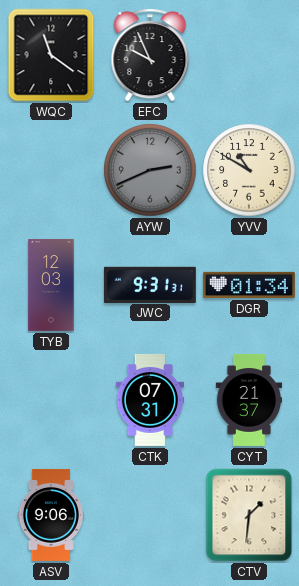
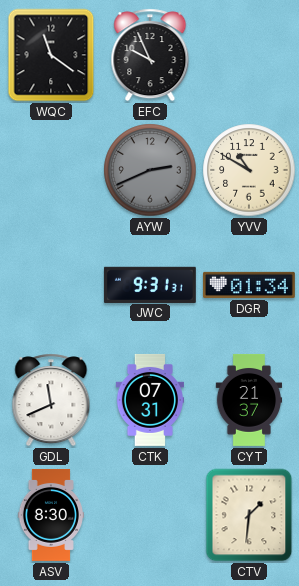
TYB: 12:03 -> none
GDL: none -> 11:41
ASV: 9:06 -> 8:30
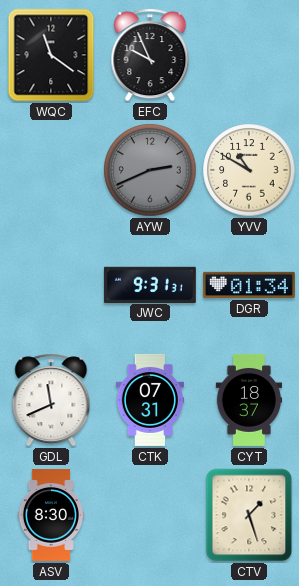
CYT: 21:37 -> 18:37
CTV: 1:31 -> 1:27
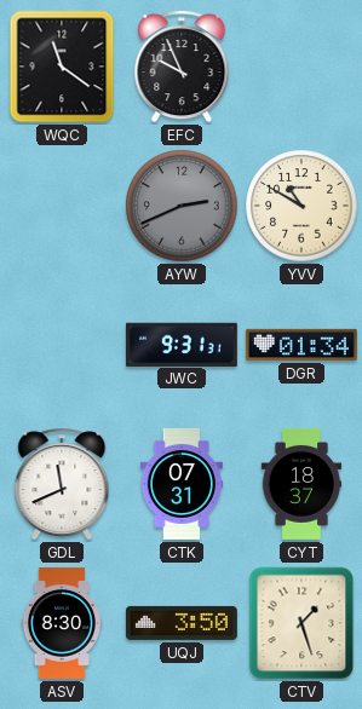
UQJ: none -> 3:50
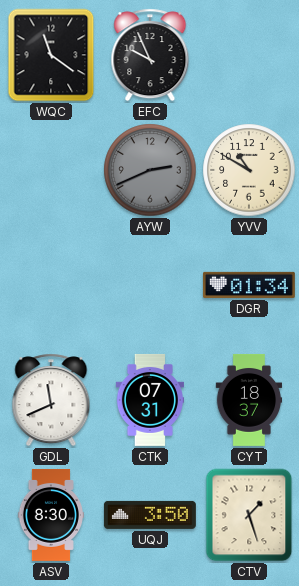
JWC: 9:31 -> none
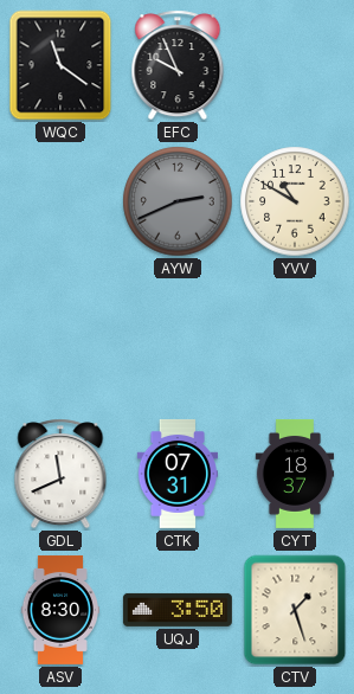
DGR: 01:34 -> none
